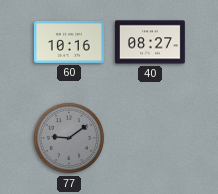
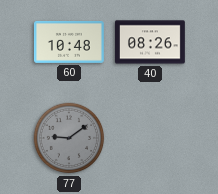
60: 10:16 -> 10:48
40: 08:27 -> 08:26
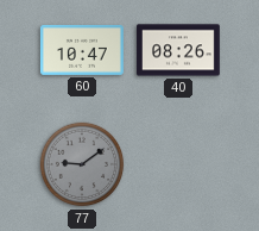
60: 10:48 -> 10:47
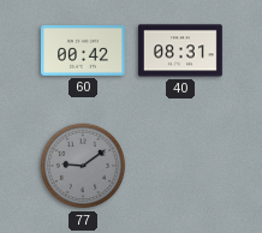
60: 10:47 -> 00:42
40: 08:26 -> 08:31
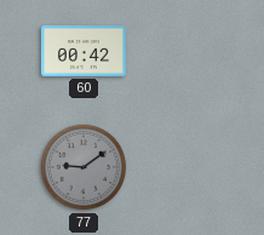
40: 08:31 -> none
